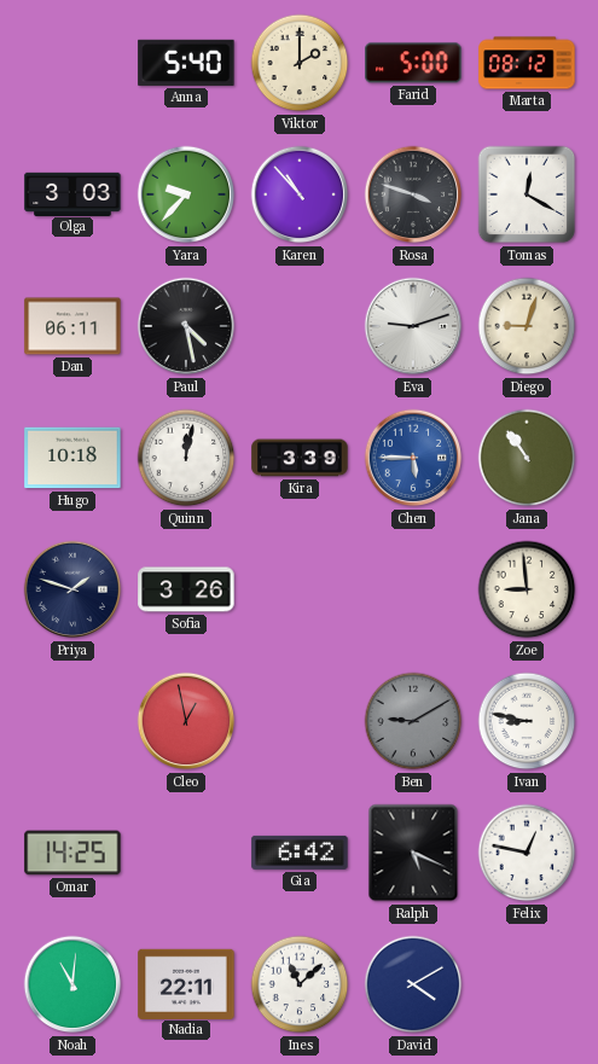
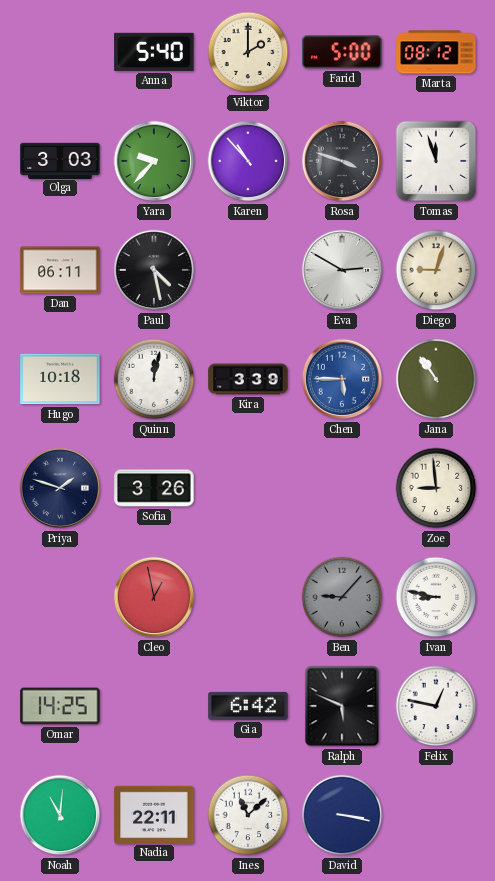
Tomas: 12:20 -> 11:57
Eva: 9:12 -> 2:50
Ben: 9:10 -> 9:07
Ralph: 5:19 -> 5:49
David: 4:10 -> 3:17
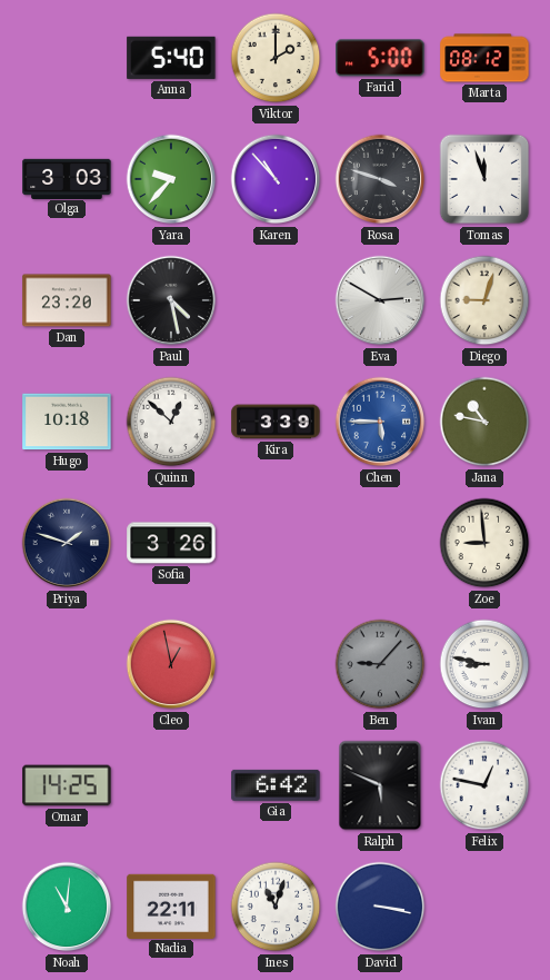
Dan: 06:11 -> 23:20
Quinn: 12:02 -> 12:52
Jana: 10:54 -> 10:47
Ines: 11:08 -> 11:03
